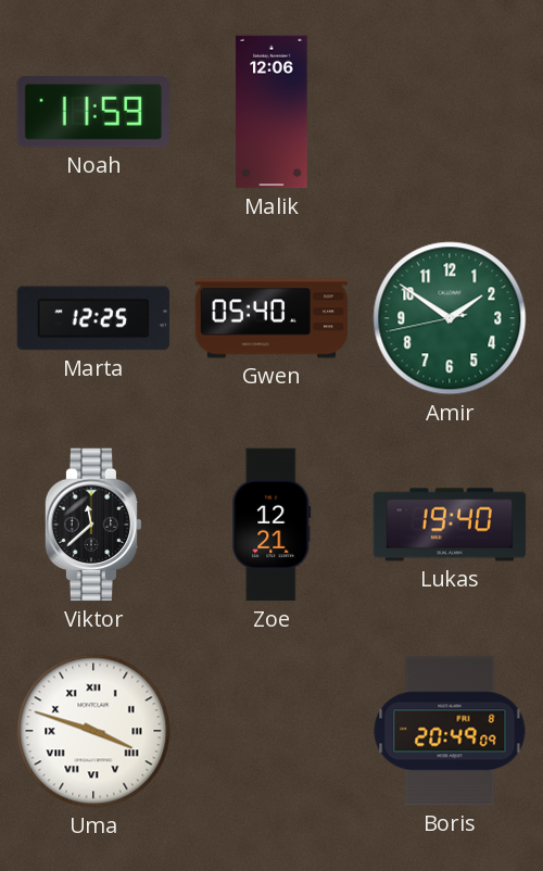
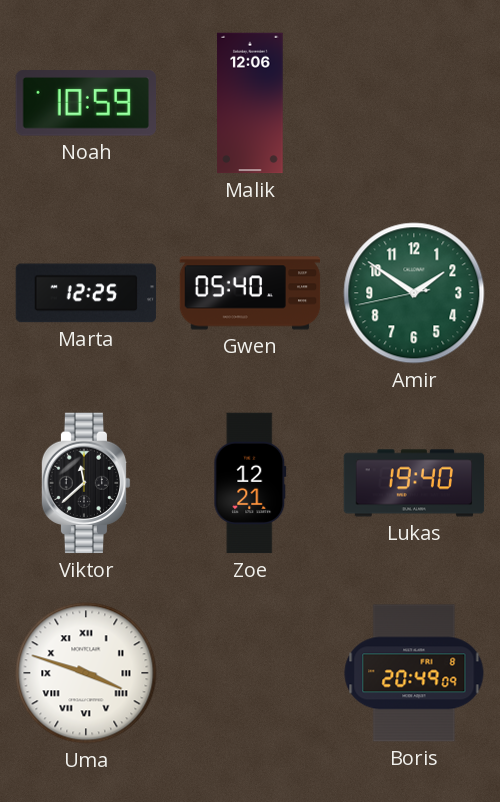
Noah: 11:59 -> 10:59
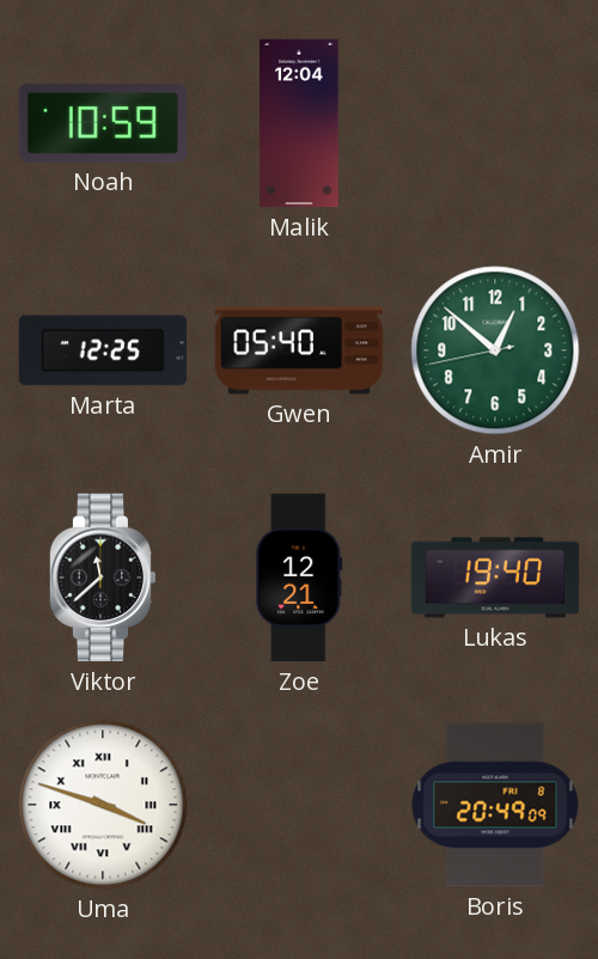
Malik: 12:06 -> 12:04
Amir: 1:50 -> 12:51
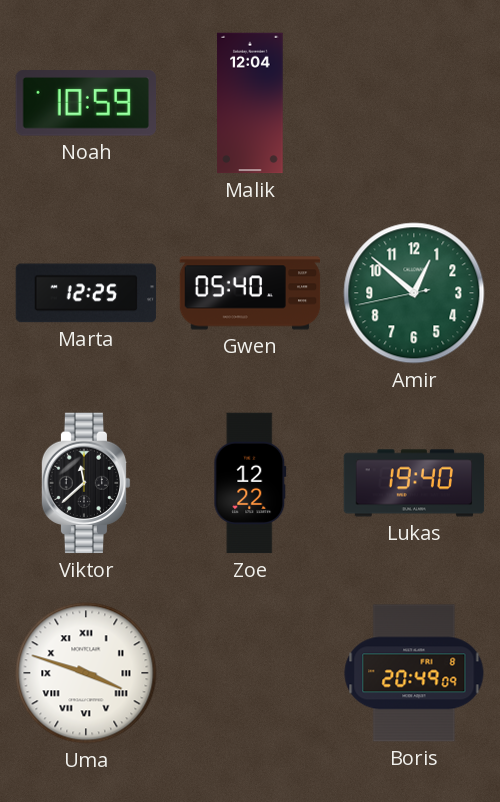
Zoe: 12:21 -> 12:22
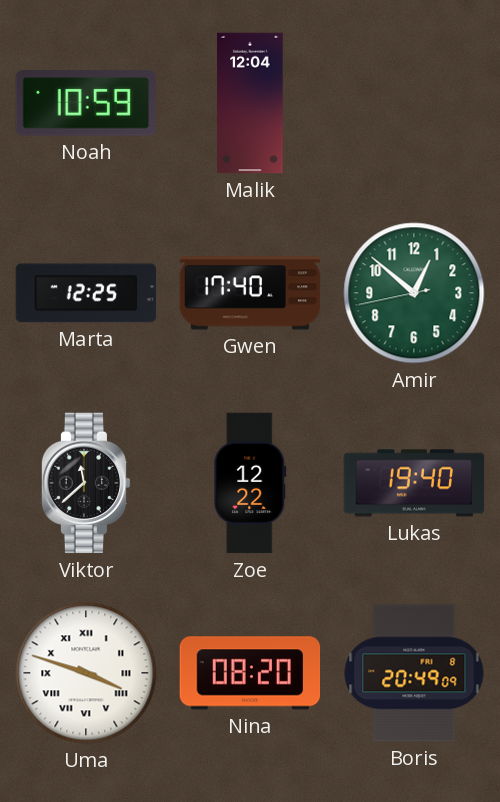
Gwen: 05:40 -> 17:40
Nina: none -> 08:20
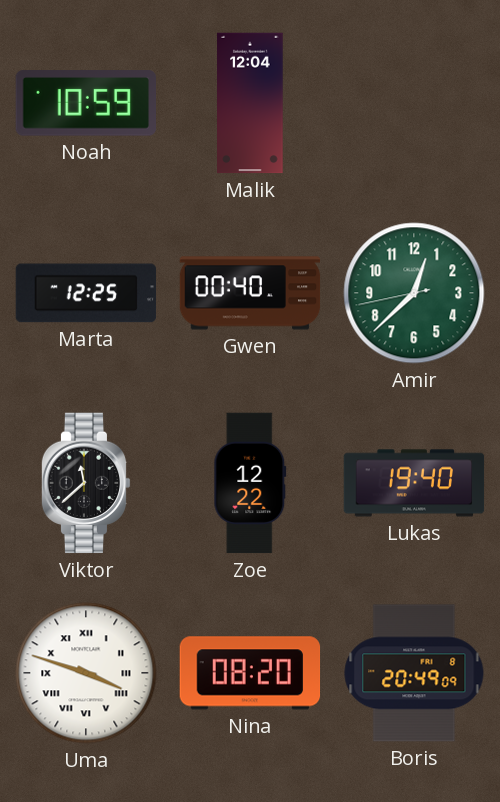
Gwen: 17:40 -> 00:40
Amir: 12:51 -> 12:37
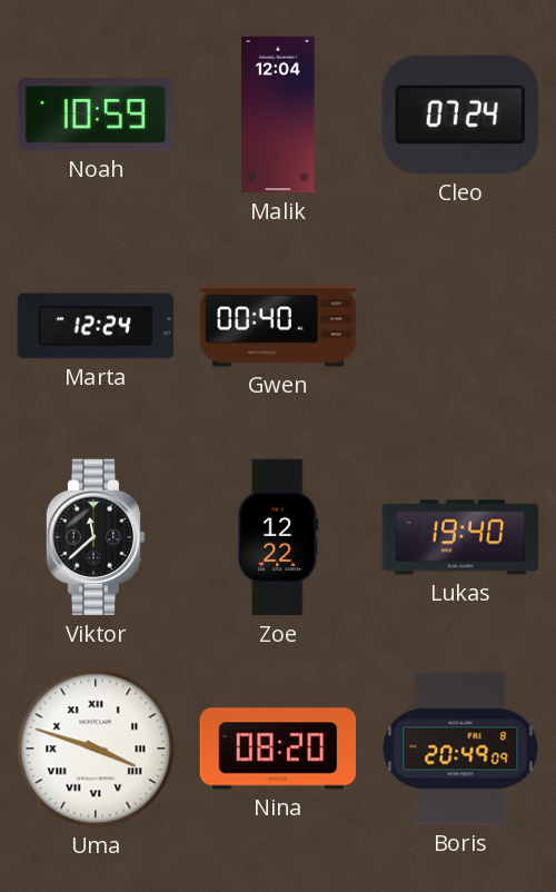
Cleo: none -> 07:24
Marta: 12:25 -> 12:24
Amir: 12:37 -> none
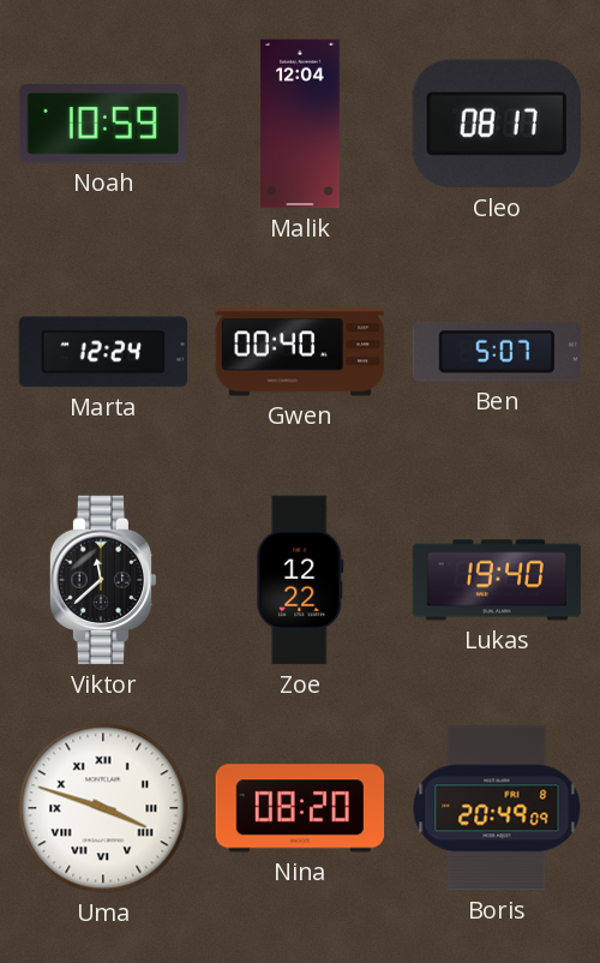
Cleo: 07:24 -> 08:17
Ben: none -> 5:07
